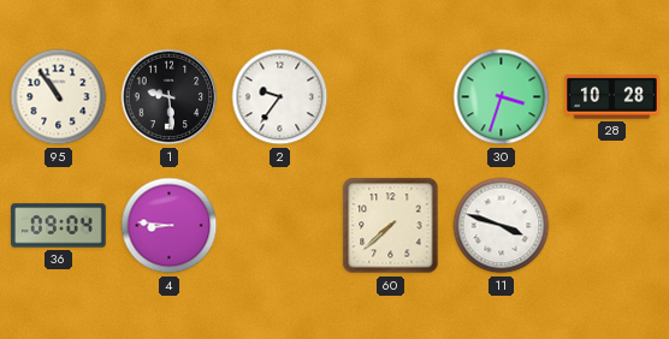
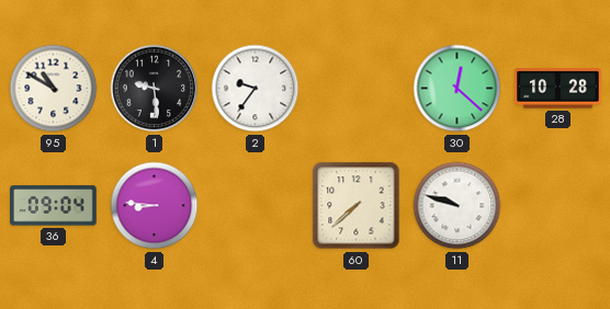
95: 10:54 -> 10:50
30: 3:33 -> 12:22
11: 3:48 -> 9:48
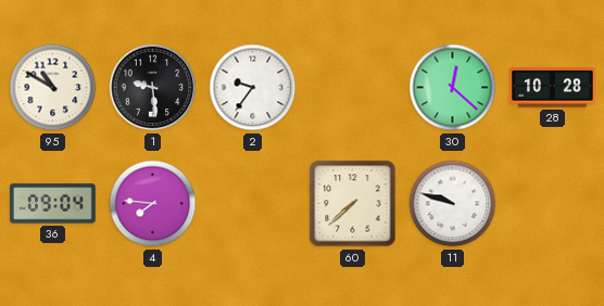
4: 8:46 -> 7:46
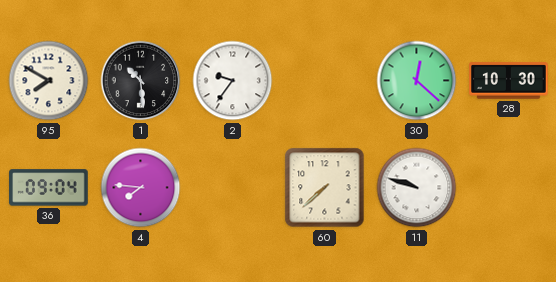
95: 10:50 -> 7:50
1: 9:29 -> 10:29
28: 10:28 -> 10:30
